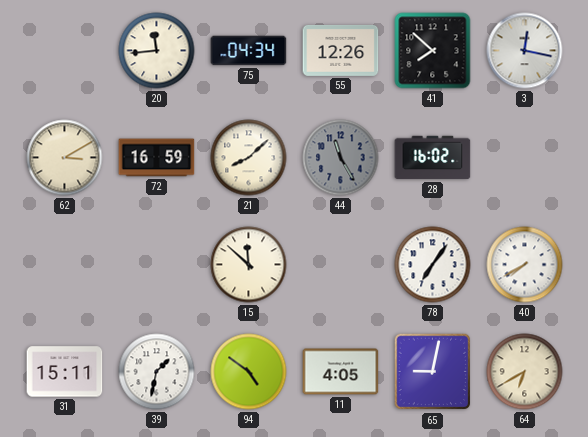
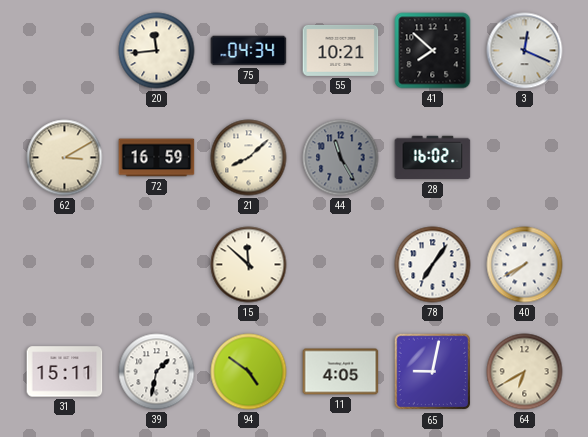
55: 12:26 -> 10:21
3: 12:17 -> 12:19
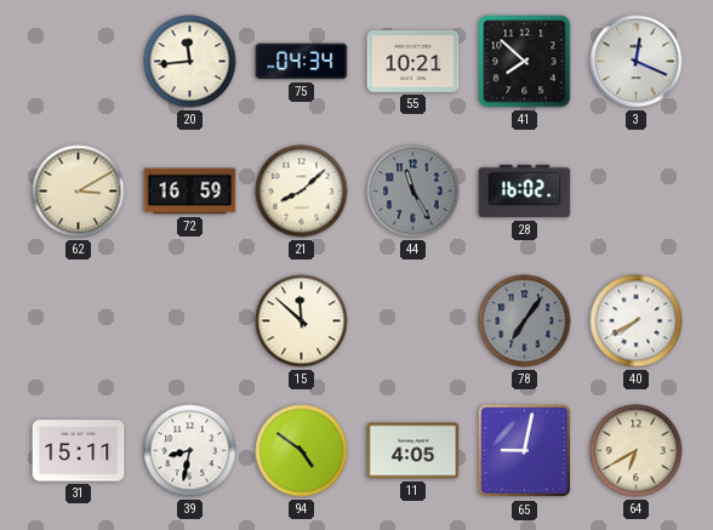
78 dial: white -> grey
39: 1:32 -> 8:32
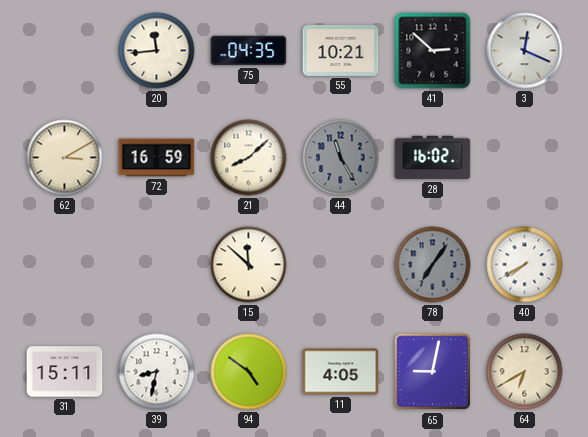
75: 04:34 -> 04:35
41: 7:52 -> 2:52
